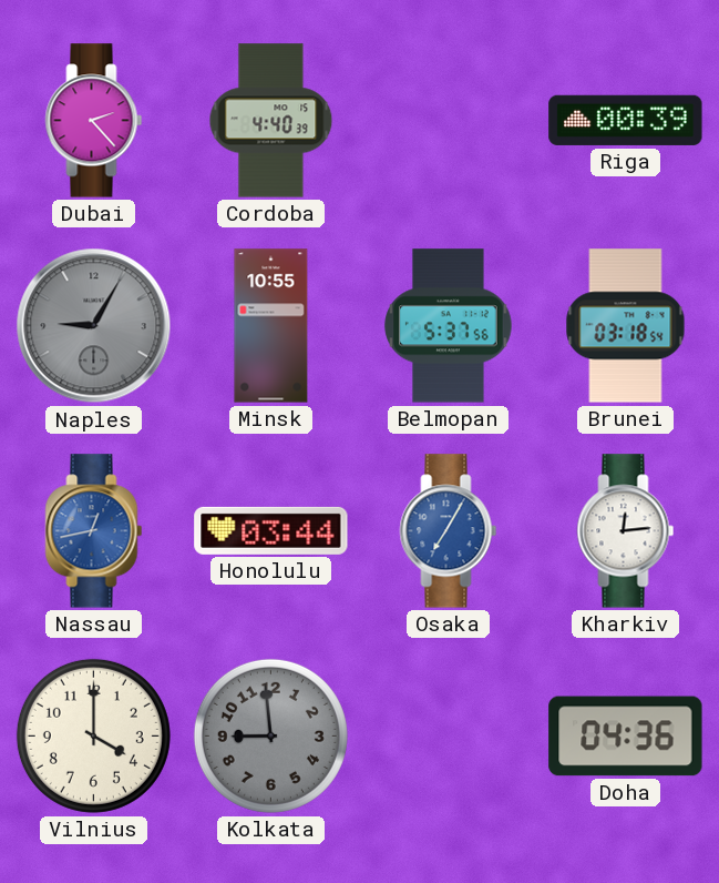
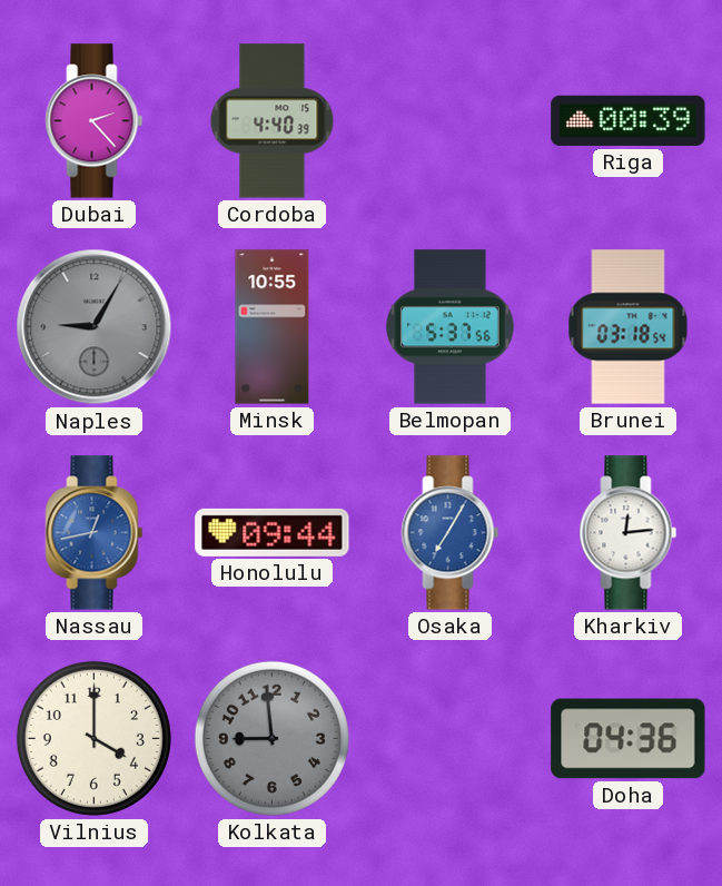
Honolulu: 03:44 -> 09:44
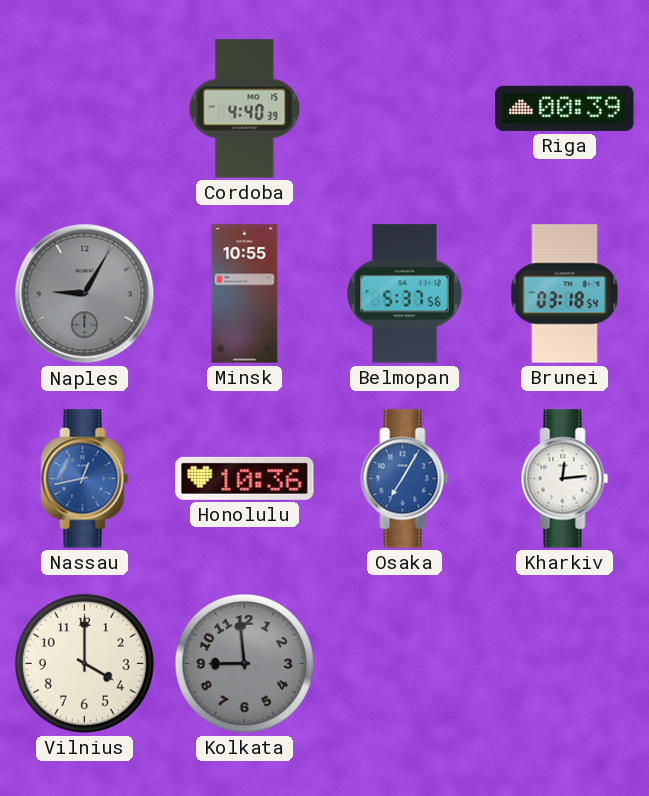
Dubai: 2:23 -> none
Honolulu: 09:44 -> 10:36
Doha: 04:36 -> none
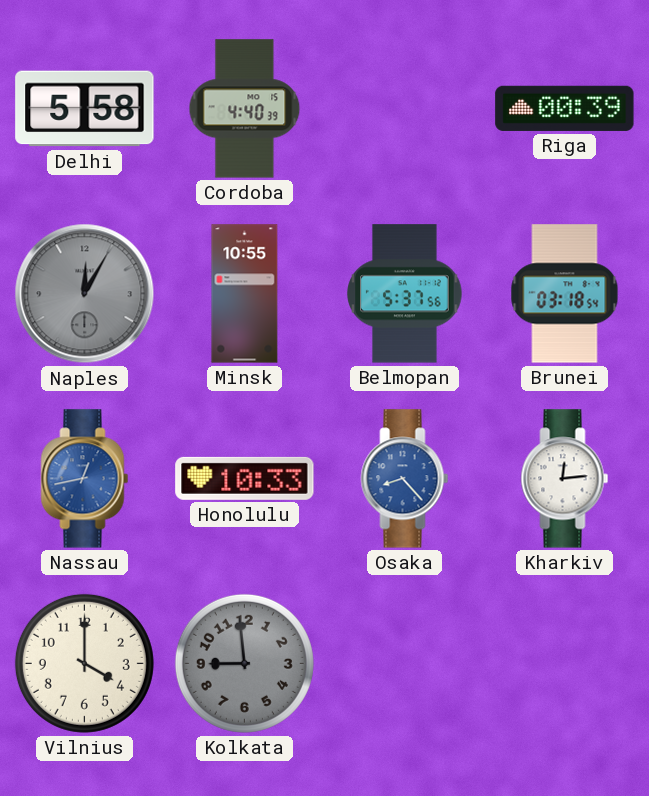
Delhi: none -> 5:58
Naples: 9:05 -> 12:05
Honolulu: 10:36 -> 10:33
Osaka: 7:05 -> 8:23
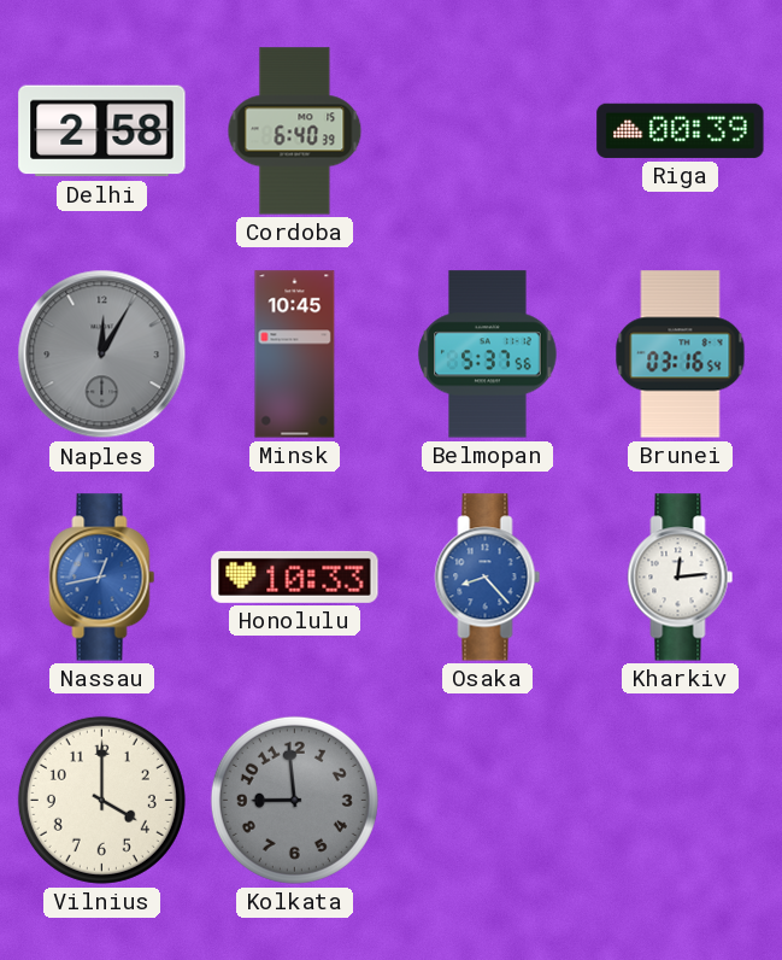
Delhi: 5:58 -> 2:58
Cordoba: 4:40 -> 6:40
Minsk: 10:55 -> 10:45
Brunei: 03:18 -> 03:16
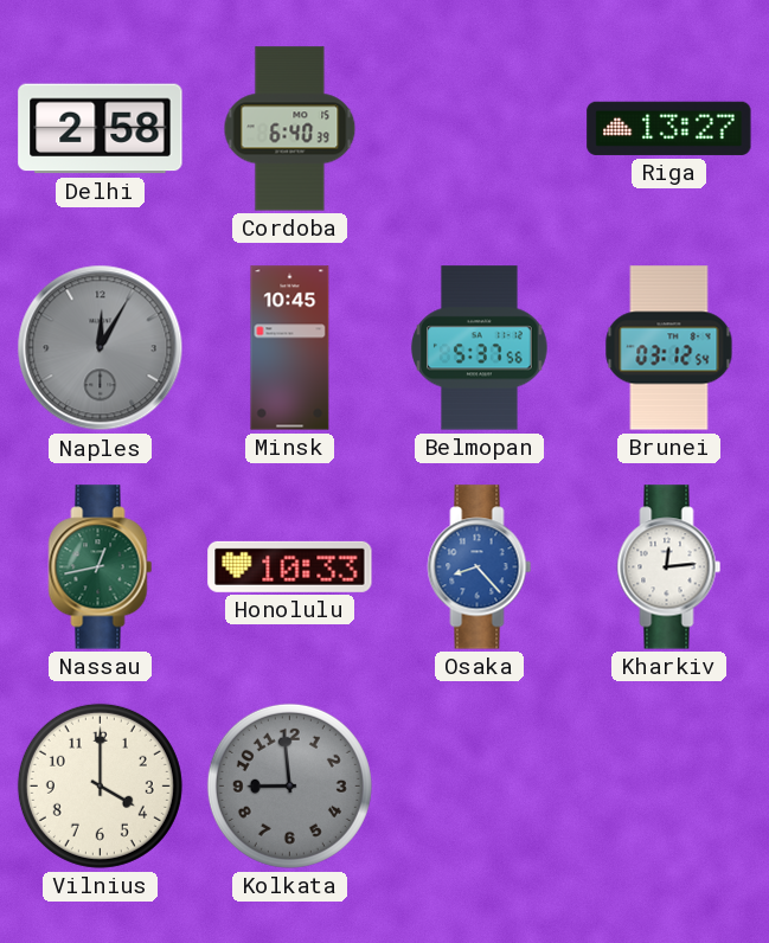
Riga: 00:39 -> 13:27
Brunei: 03:16 -> 03:12
Nassau dial: blue -> green
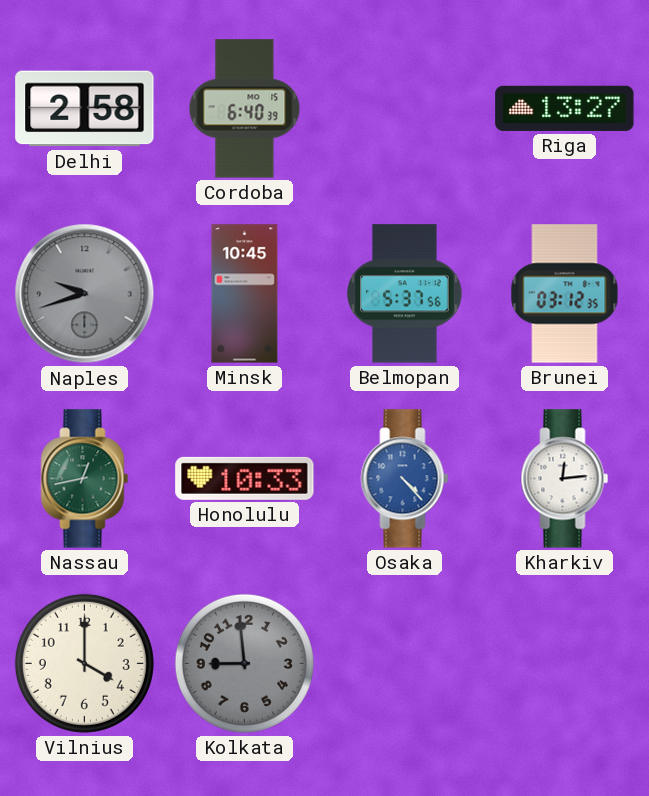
Naples: 12:05 -> 9:42
Brunei: 03:12:54 -> 03:12:35
Osaka: 8:23 -> 4:23
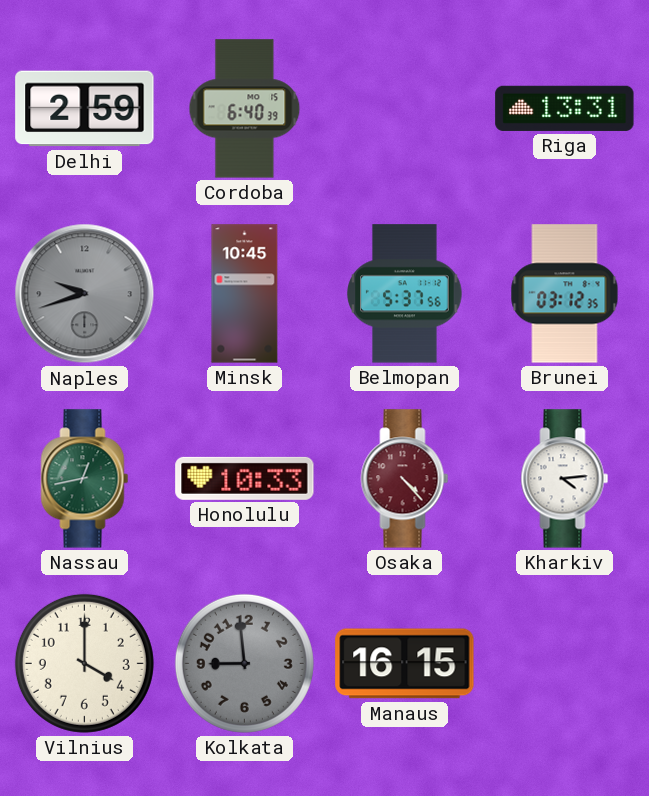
Delhi: 2:58 -> 2:59
Riga: 13:27 -> 13:31
Osaka dial: blue -> burgundy
Kharkiv: 12:14 -> 4:14
Manaus: none -> 16:15
